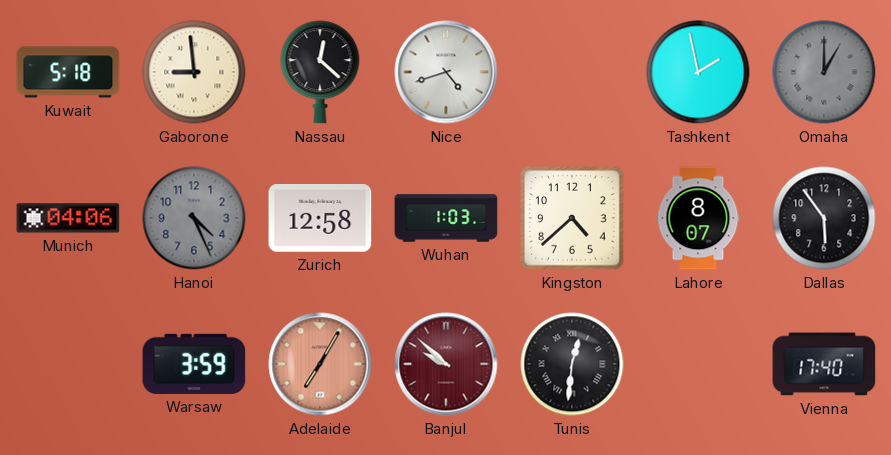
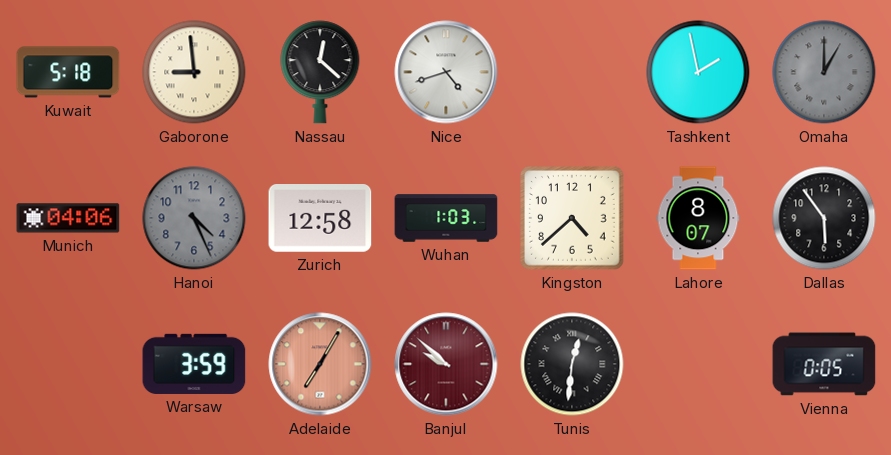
Vienna: 17:40 -> 0:05
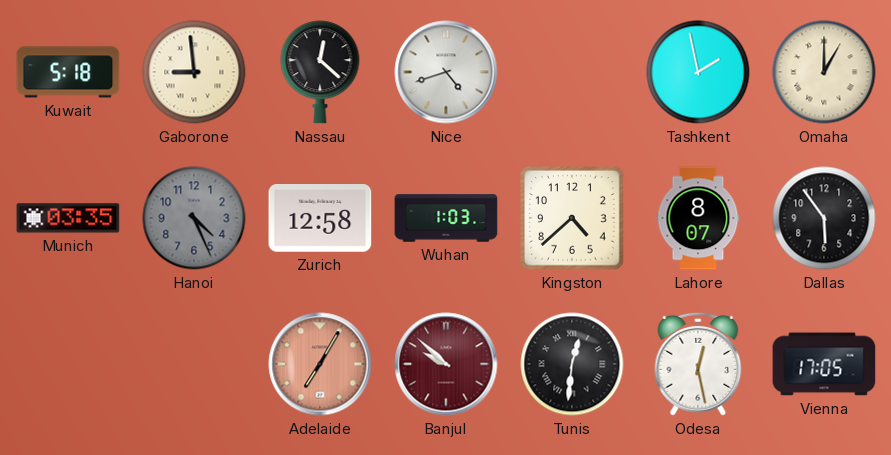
Omaha dial: grey -> cream
Munich: 04:06 -> 03:35
Warsaw: 3:59 -> none
Odesa: none -> 12:28
Vienna: 0:05 -> 17:05
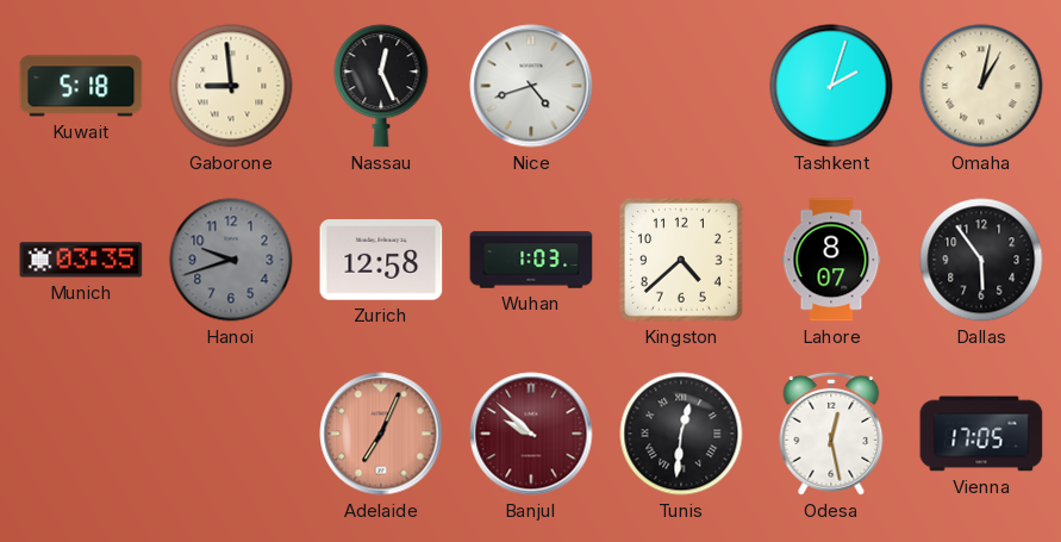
Nassau: 12:22 -> 12:26
Tashkent: 1:58 -> 2:03
Omaha: 1:00 -> 1:02
Hanoi: 4:26 -> 9:42
Adelaide: 7:05 -> 7:04
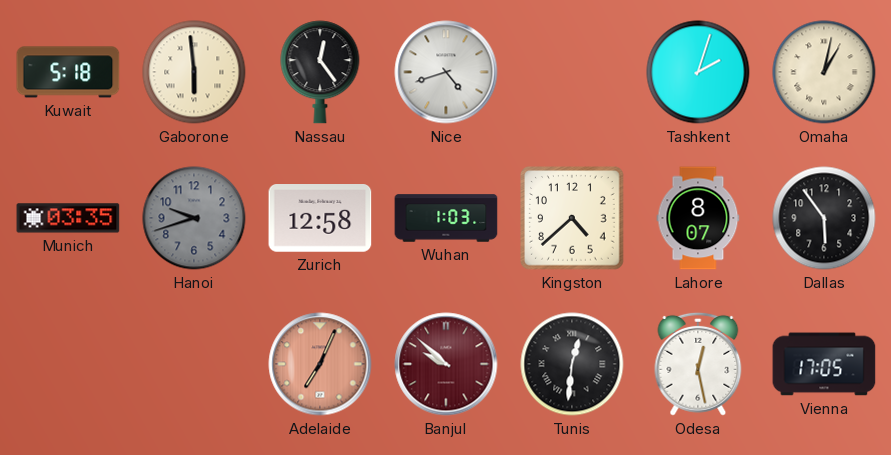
Gaborone: 8:59 -> 5:59
Nassau: 12:26 -> 12:24
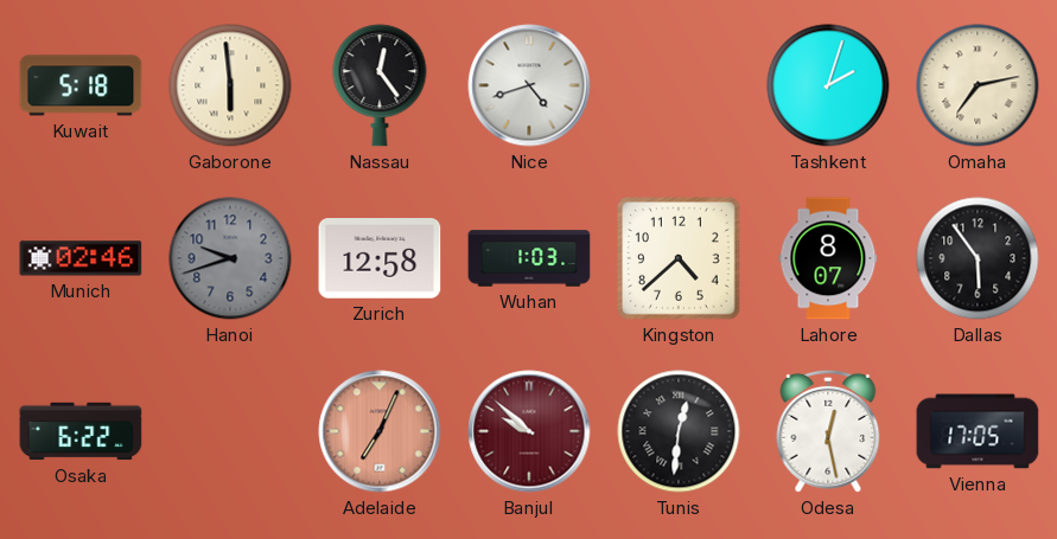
Omaha: 1:02 -> 7:13
Munich: 03:35 -> 02:46
Osaka: none -> 6:22
